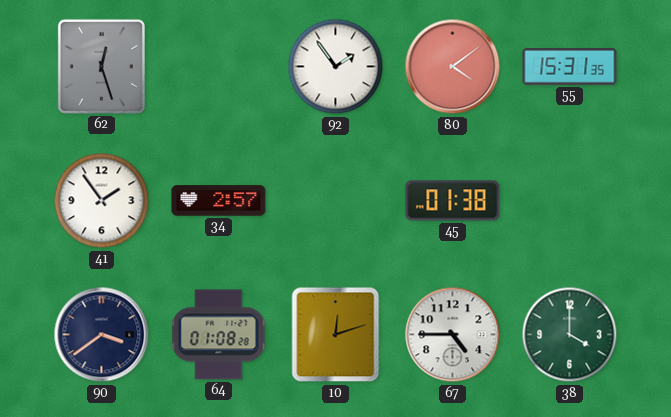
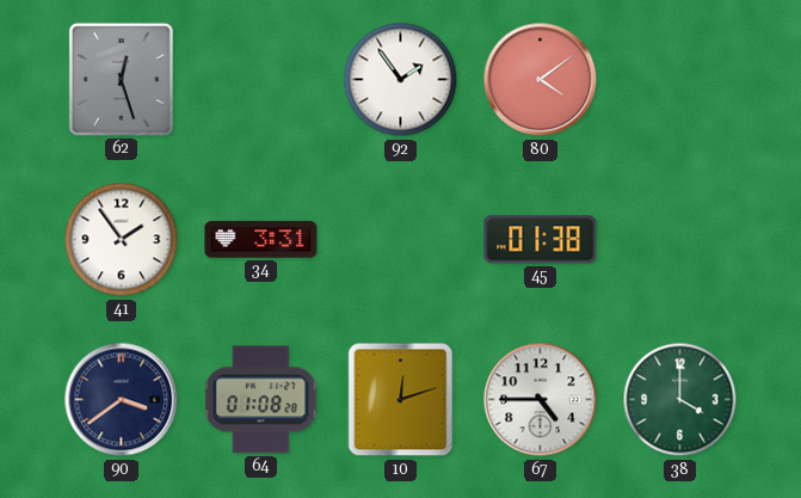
55: 15:31 -> none
34: 2:57 -> 3:31
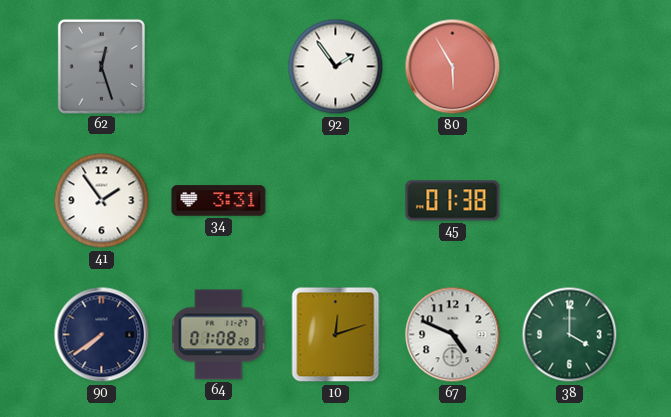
80: 4:09 -> 5:55
90: 3:39 -> 7:39
67: 4:45 -> 4:49
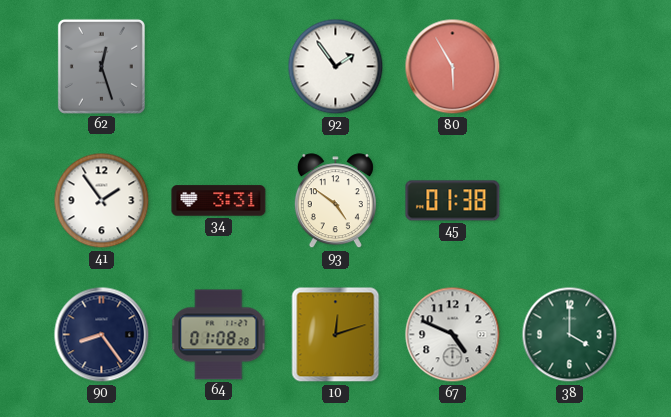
93: none -> 4:51
90: 7:39 -> 8:24
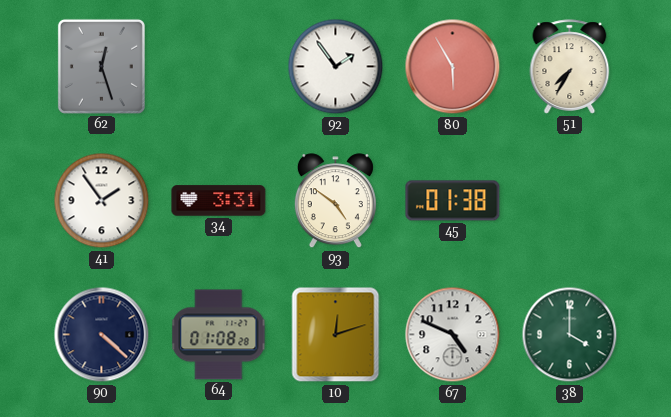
51: none -> 7:35
90: 8:24 -> 4:22
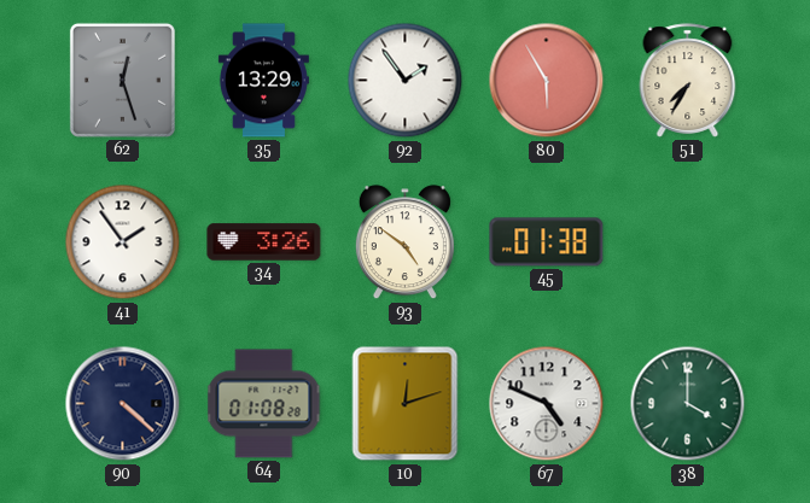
35: none -> 13:29
34: 3:31 -> 3:26
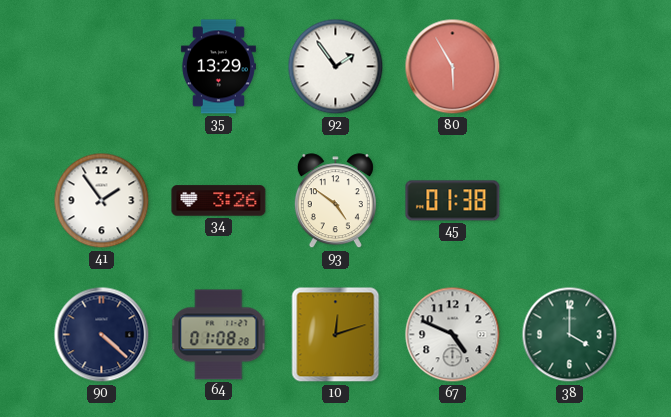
62: 12:27 -> none
51: 7:35 -> none
